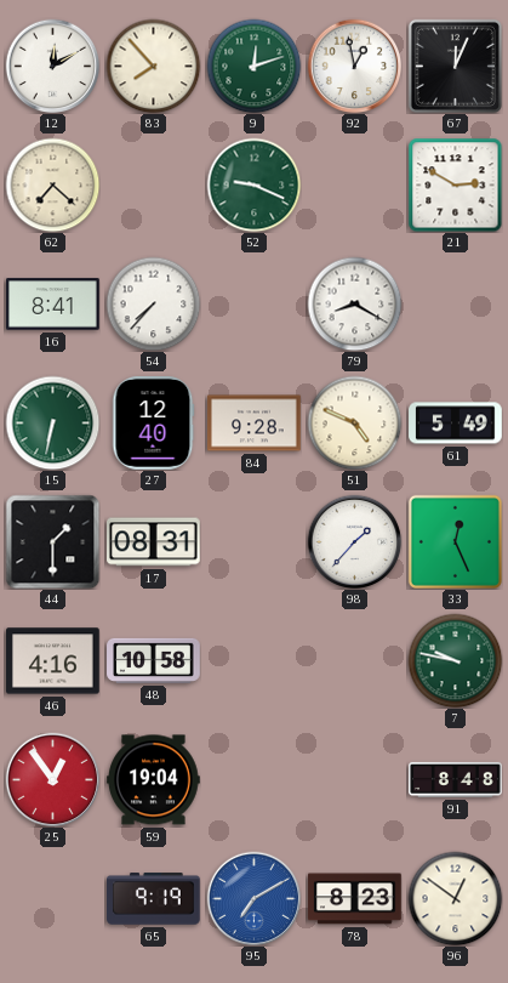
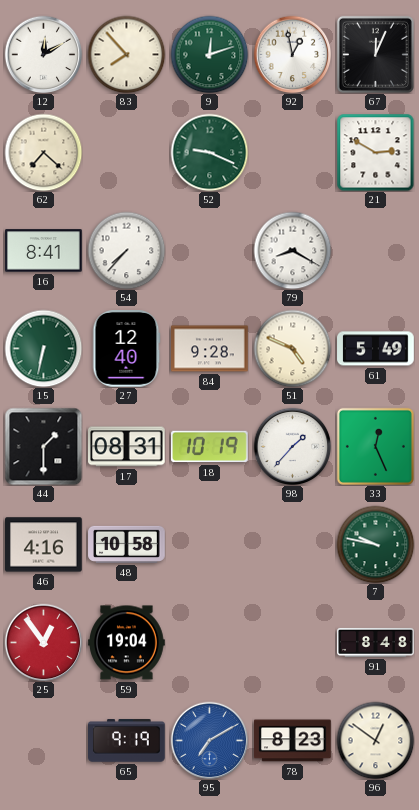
18: none -> 10:19
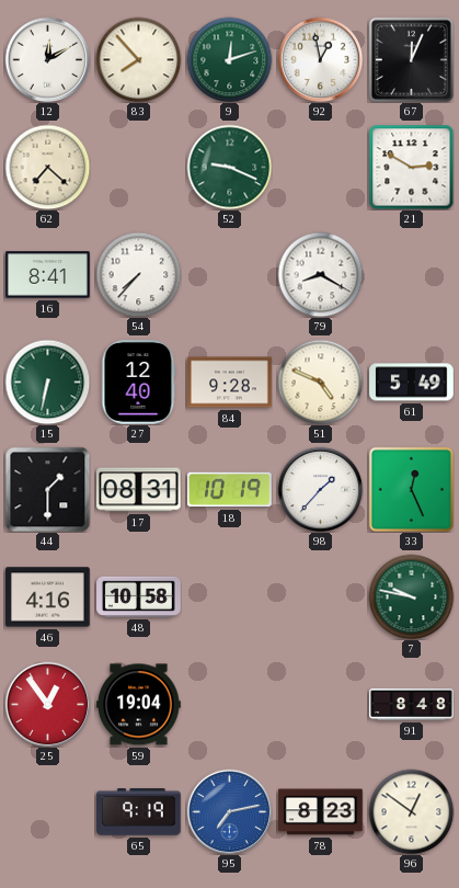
95: 7:10 -> 7:13
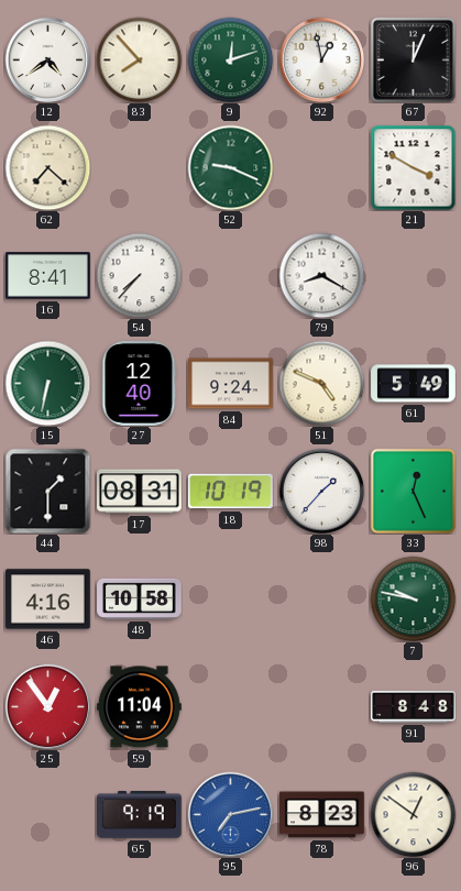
12: 12:10 -> 4:39
21: 2:50 -> 3:50
84: 9:28 -> 9:24
59: 19:04 -> 11:04
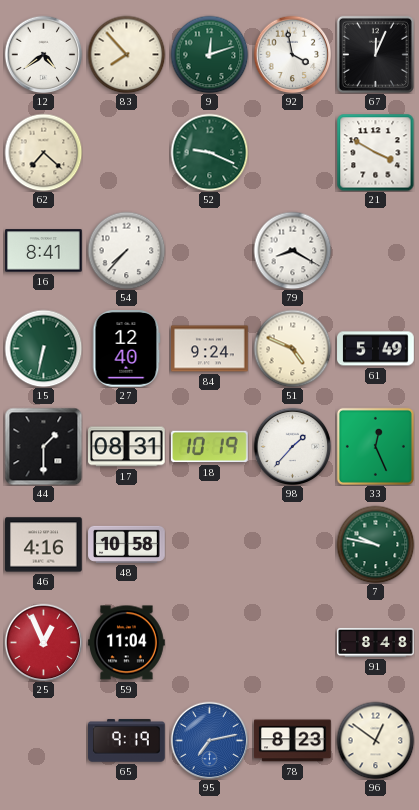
92: 12:58 -> 3:58
25: 12:54 -> 12:56
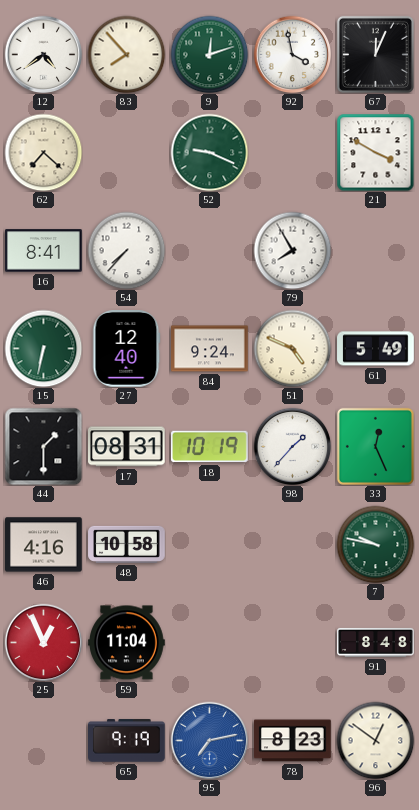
79: 8:20 -> 7:55
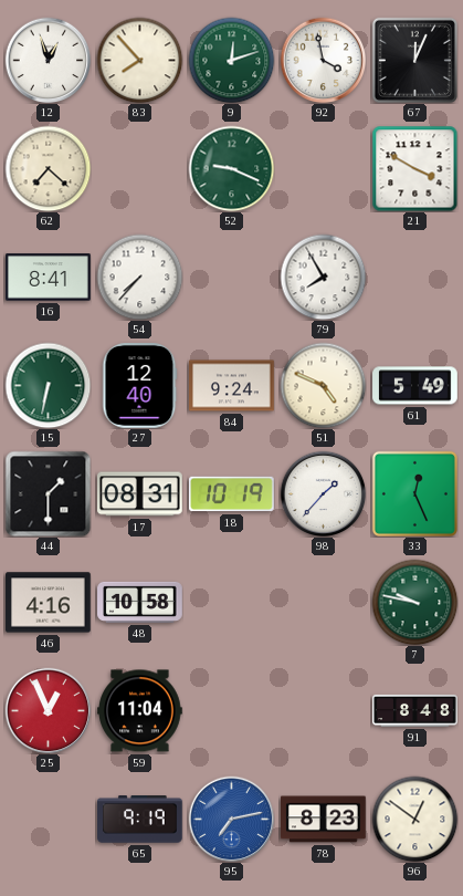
12: 4:39 -> 12:57
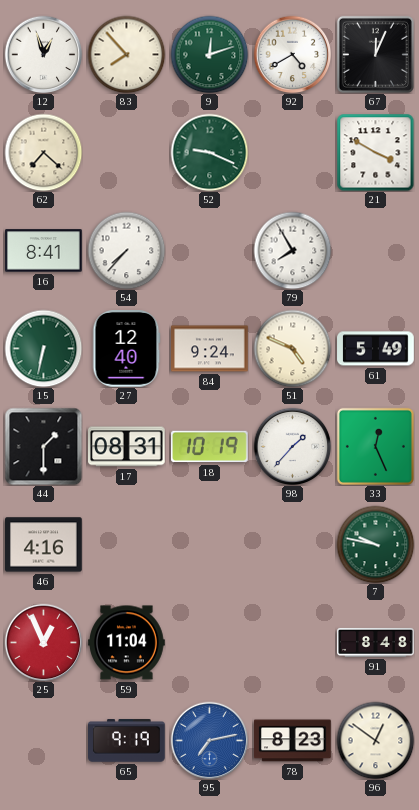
92: 3:58 -> 4:40
48: 10:58 -> none
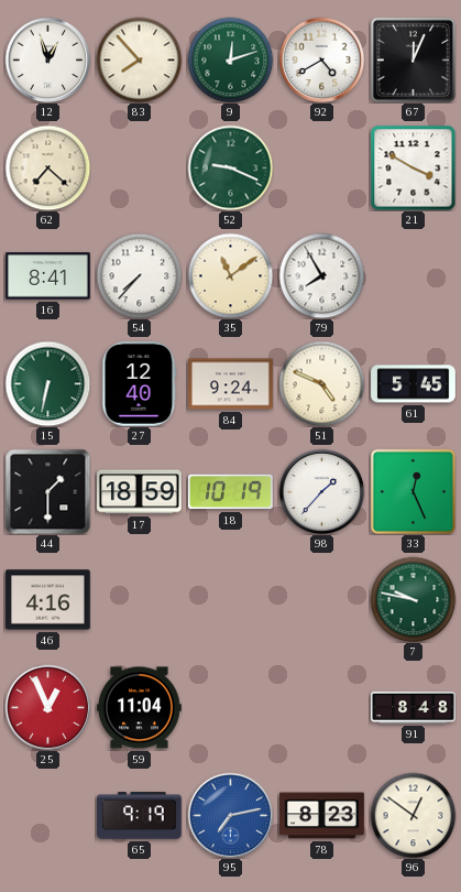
35: none -> 11:09
61: 5:49 -> 5:45
17: 08:31 -> 18:59
